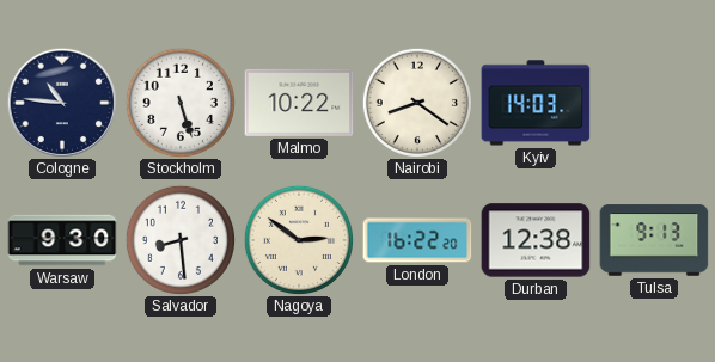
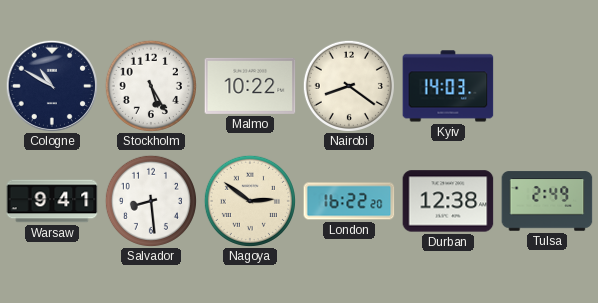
Cologne: 10:46 -> 10:50
Stockholm: 5:27 -> 5:25
Warsaw: 9:30 -> 9:41
Tulsa: 9:13 -> 2:49
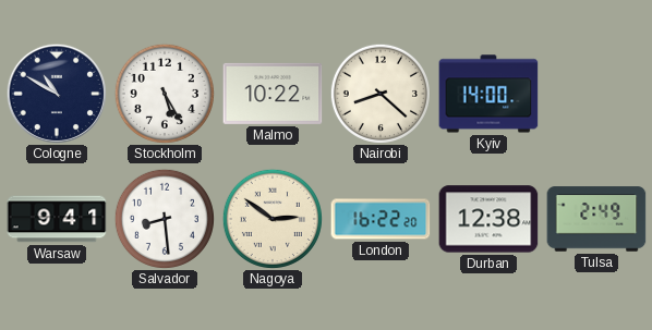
Nairobi: 8:21 -> 8:22
Kyiv: 14:03 -> 14:00
